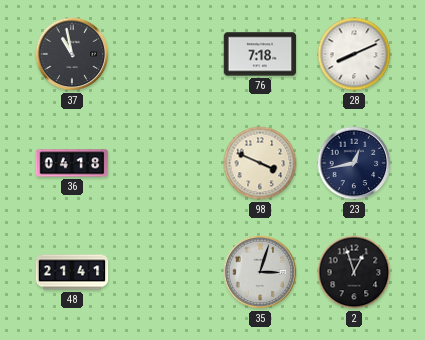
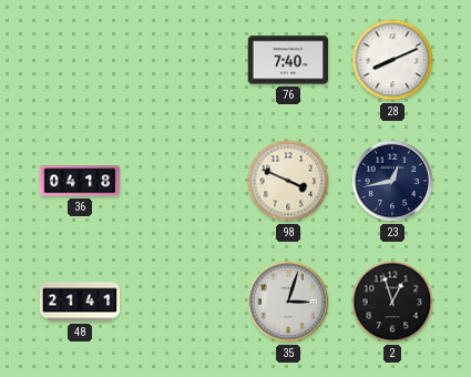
37: 10:58 -> none
76: 7:18 -> 7:40
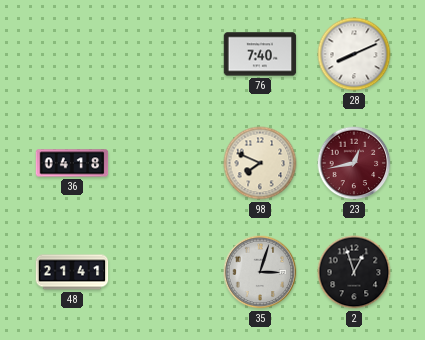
98: 3:49 -> 7:49
23 dial: navy -> burgundy
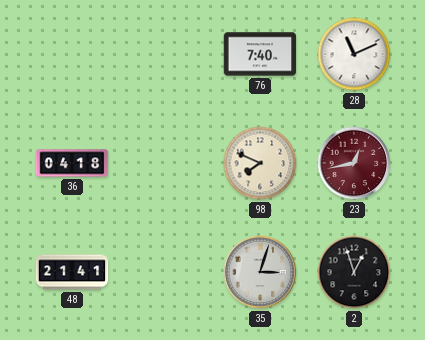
28: 8:11 -> 11:11
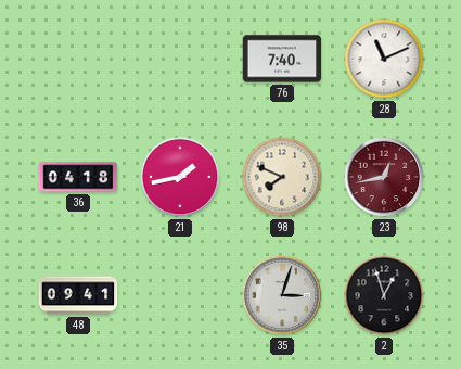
21: none -> 1:43
48: 21:41 -> 09:41
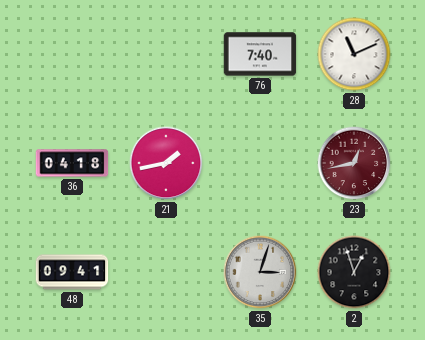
98: 7:49 -> none
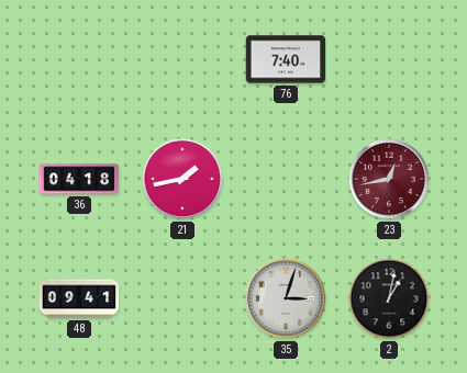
28: 11:11 -> none
2: 12:57 -> 1:02
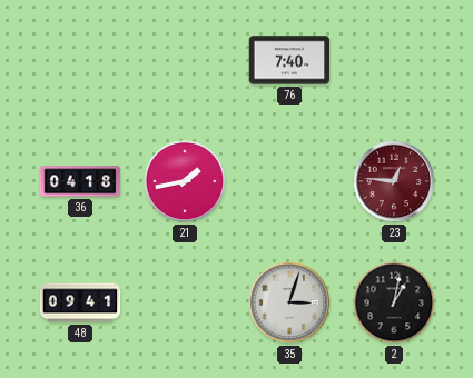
23: 12:43 -> 12:46
